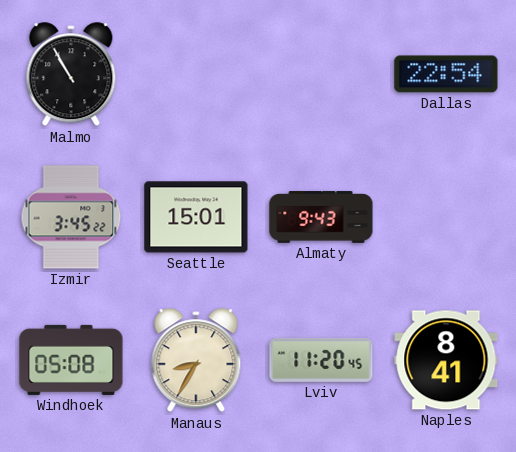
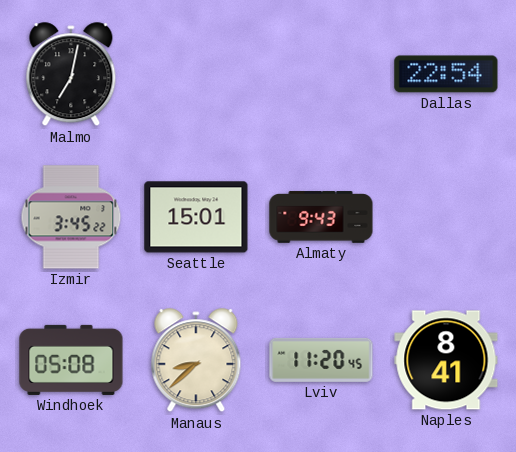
Malmo: 10:55 -> 7:02
Manaus: 8:35 -> 8:38
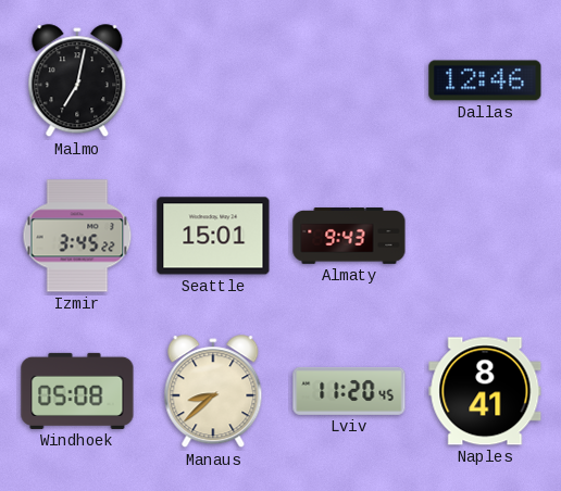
Dallas: 22:54 -> 12:46
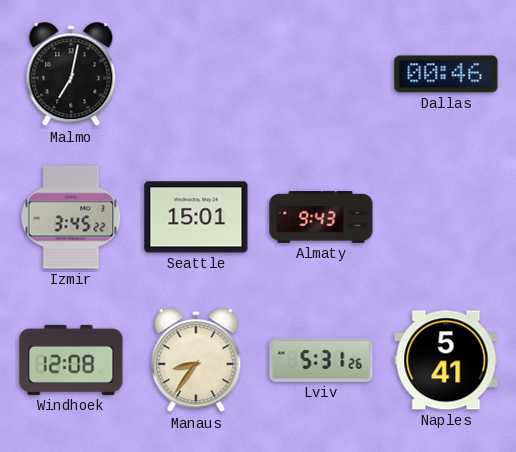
Dallas: 12:46 -> 00:46
Windhoek: 05:08 -> 12:08
Manaus: 8:38 -> 8:36
Lviv: 11:20 -> 5:31
Naples: 8:41 -> 5:41
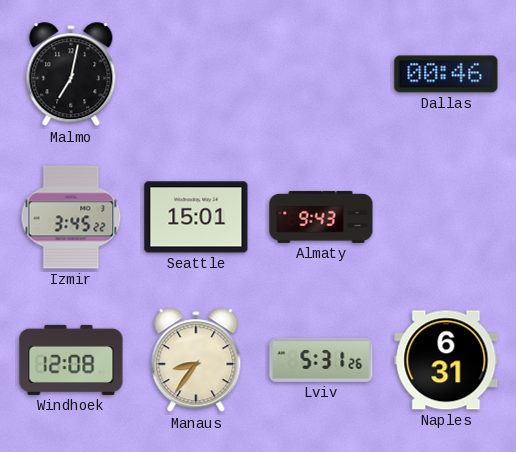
Naples: 5:41 -> 6:31
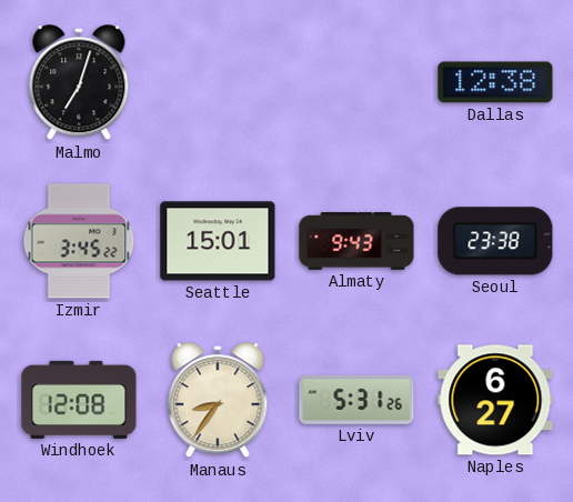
Malmo: 7:02 -> 7:03
Dallas: 00:46 -> 12:38
Seoul: none -> 23:38
Naples: 6:31 -> 6:27
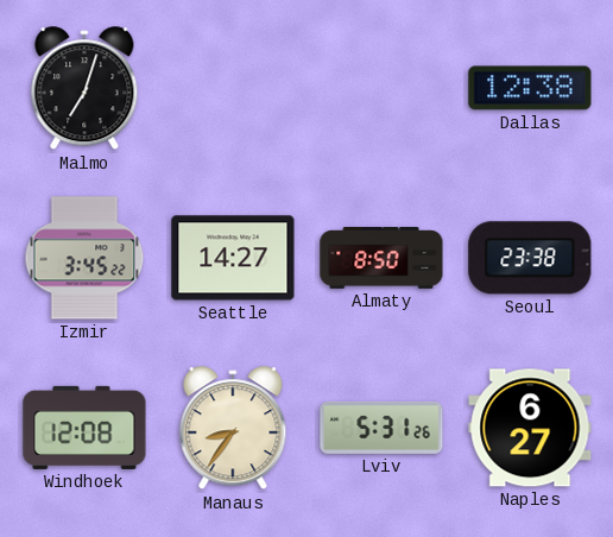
Seattle: 15:01 -> 14:27
Almaty: 9:43 -> 8:50
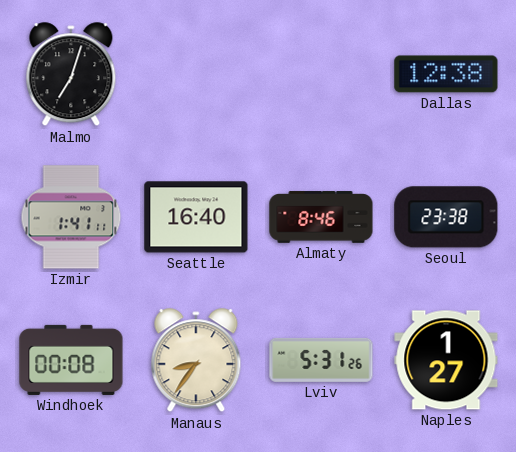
Izmir: 3:45 -> 1:41
Seattle: 14:27 -> 16:40
Almaty: 8:50 -> 8:46
Windhoek: 12:08 -> 00:08
Naples: 6:27 -> 1:27
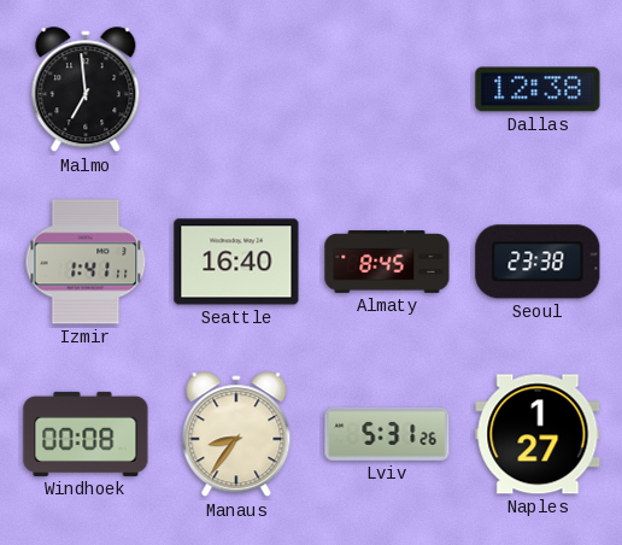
Malmo: 7:03 -> 6:59
Almaty: 8:46 -> 8:45
